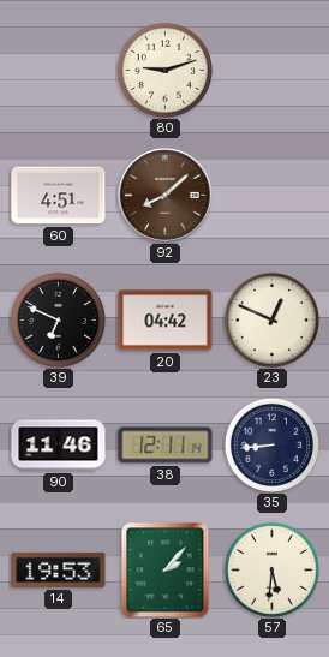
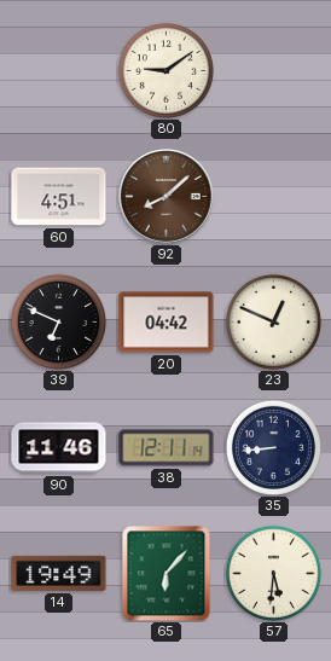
80: 9:12 -> 9:09
14: 19:53 -> 19:49
65: 2:07 -> 6:07
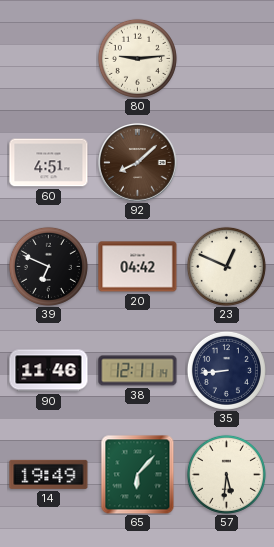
80: 9:09 -> 9:14
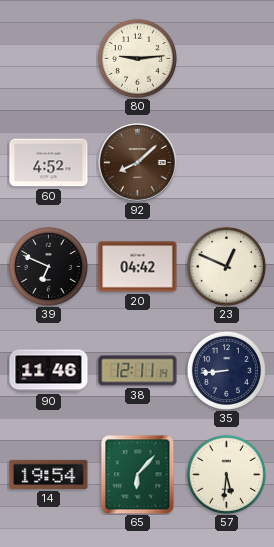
60: 4:51 -> 4:52
14: 19:49 -> 19:54
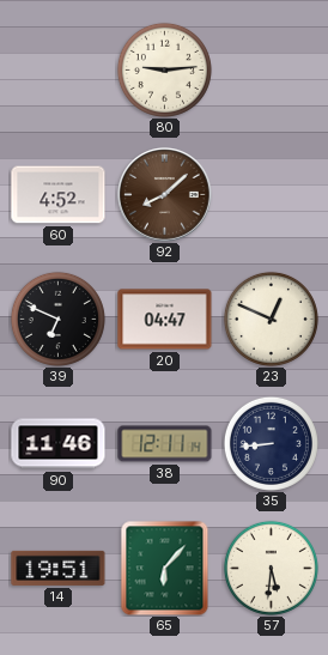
20: 04:42 -> 04:47
14: 19:54 -> 19:51
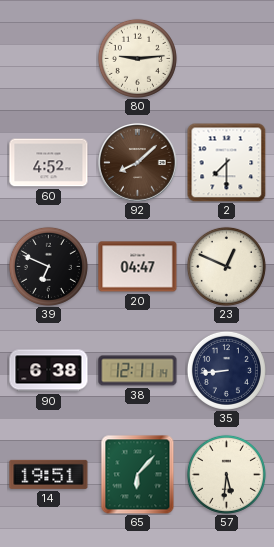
2: none -> 7:30
90: 11:46 -> 6:38
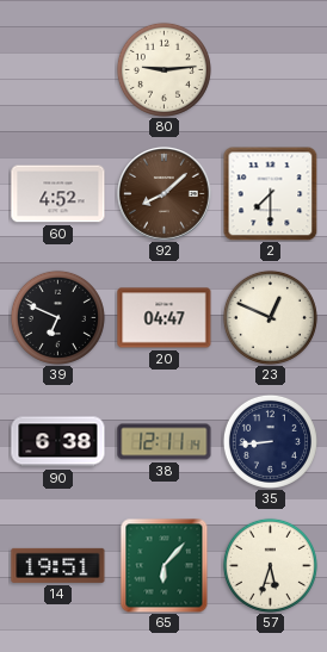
57: 5:31 -> 5:33
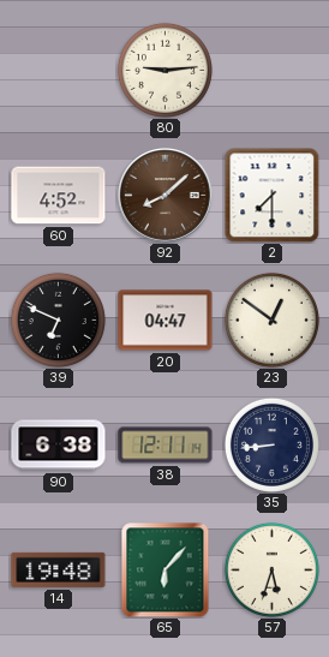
23: 12:49 -> 12:51
14: 19:51 -> 19:48
